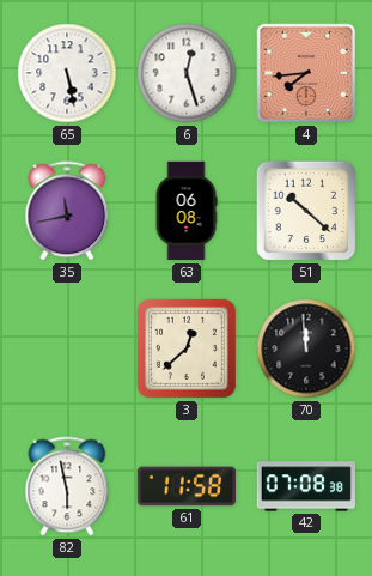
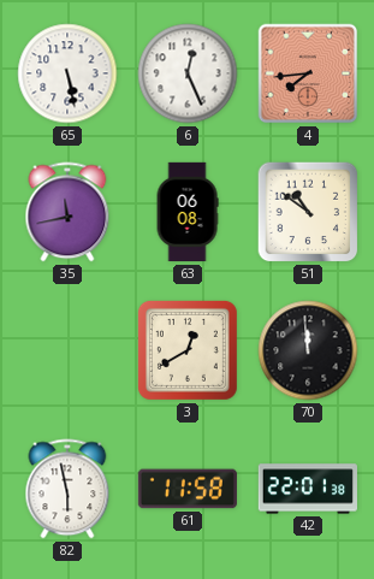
6: 12:27 -> 12:26
51: 10:22 -> 10:51
3: 12:38 -> 12:40
42: 07:08 -> 22:01
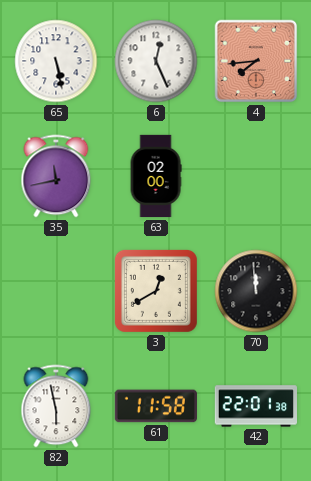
63: 06:08 -> 02:00
51: 10:51 -> none
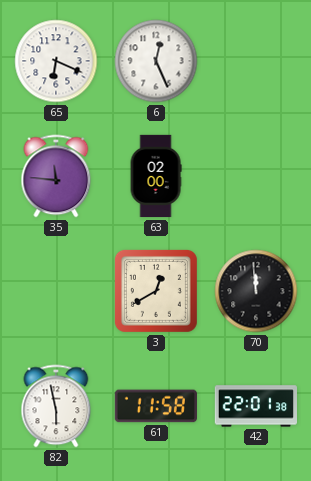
65: 5:28 -> 6:19
4: 7:44 -> none
35: 11:43 -> 11:46
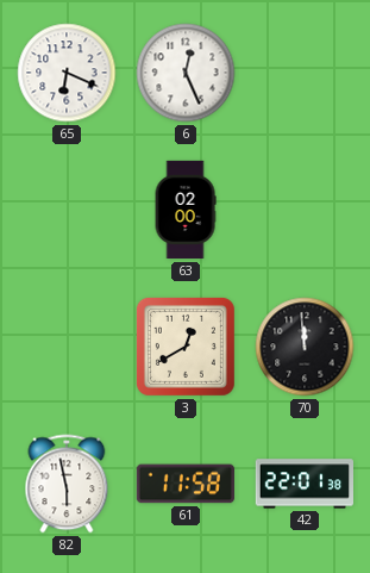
35: 11:46 -> none
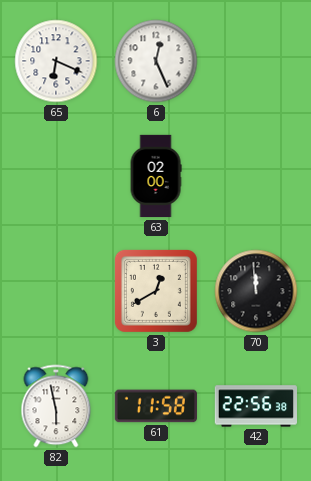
42: 22:01 -> 22:56
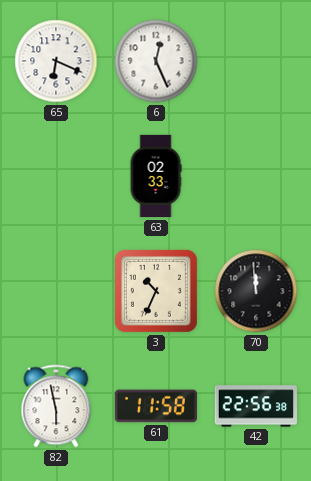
63: 02:00 -> 02:33
3: 12:40 -> 10:34
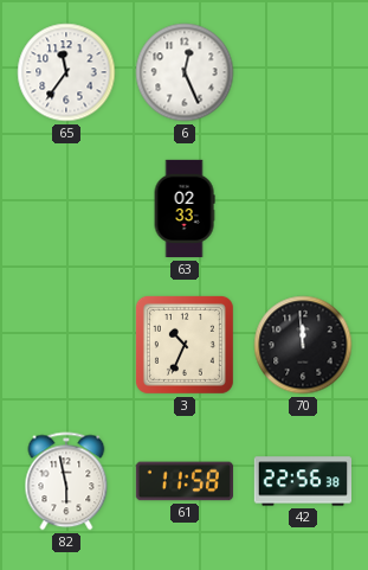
65: 6:19 -> 11:36
